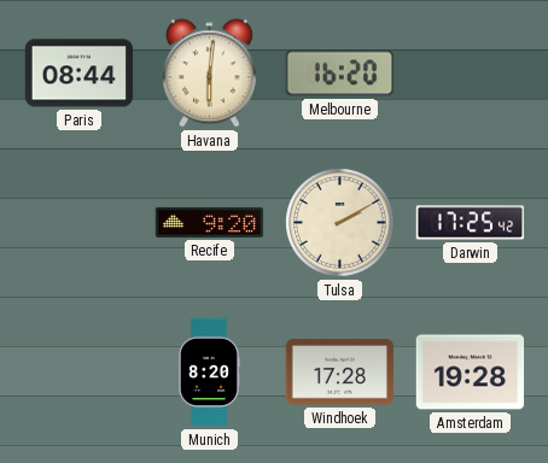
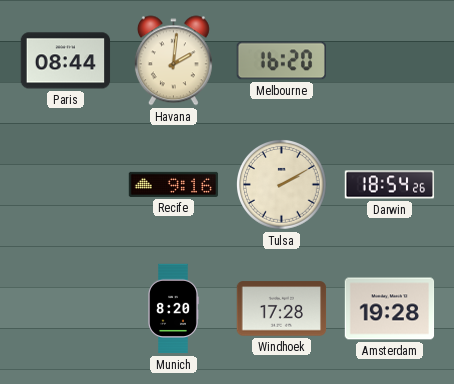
Havana: 6:01 -> 2:01
Recife: 9:20 -> 9:16
Darwin: 17:25 -> 18:54
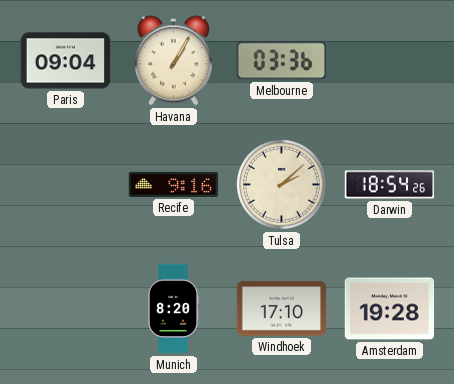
Paris: 08:44 -> 09:04
Havana: 2:01 -> 1:05
Melbourne: 16:20 -> 03:36
Tulsa: 2:10 -> 2:08
Windhoek: 17:28 -> 17:10
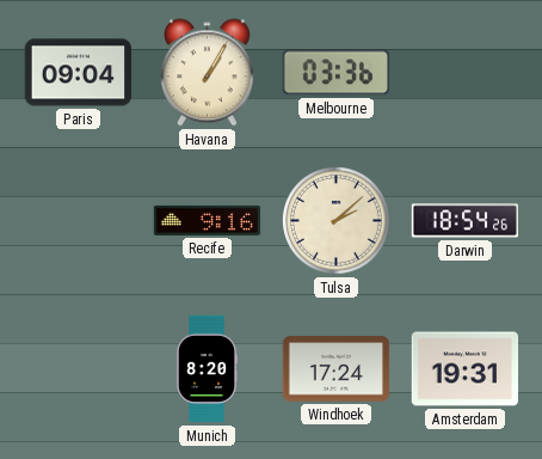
Windhoek: 17:10 -> 17:24
Amsterdam: 19:28 -> 19:31
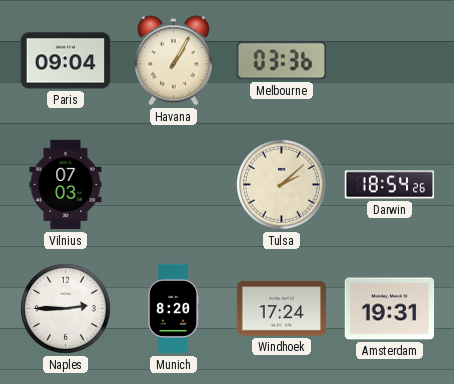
Vilnius: none -> 07:03
Recife: 9:16 -> none
Naples: none -> 2:45
